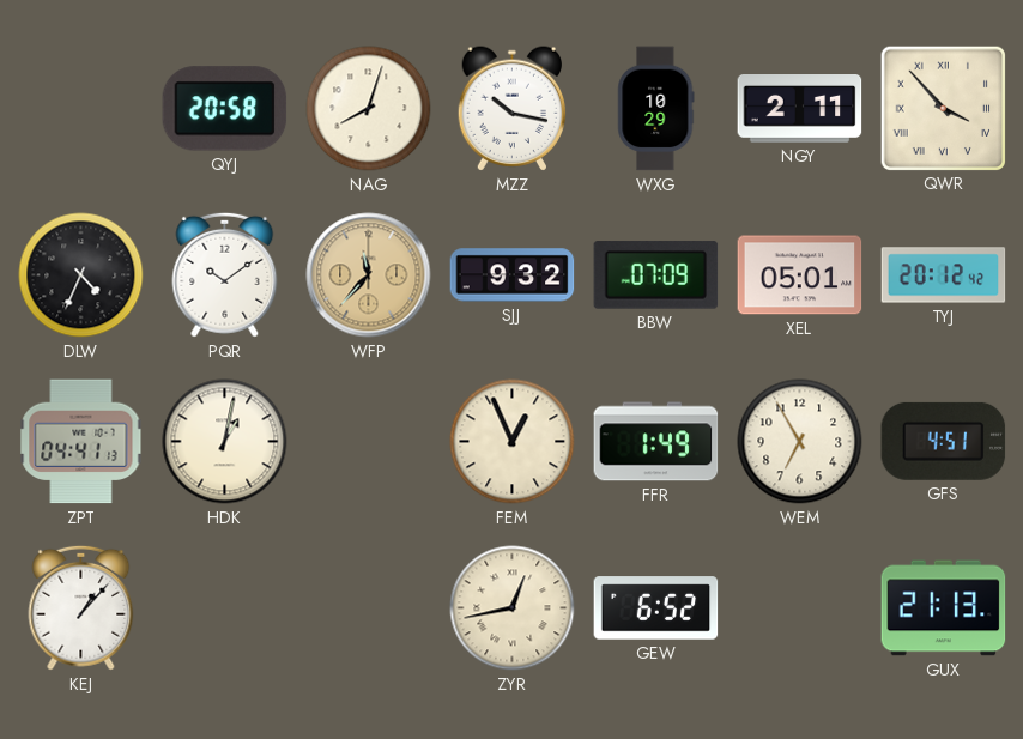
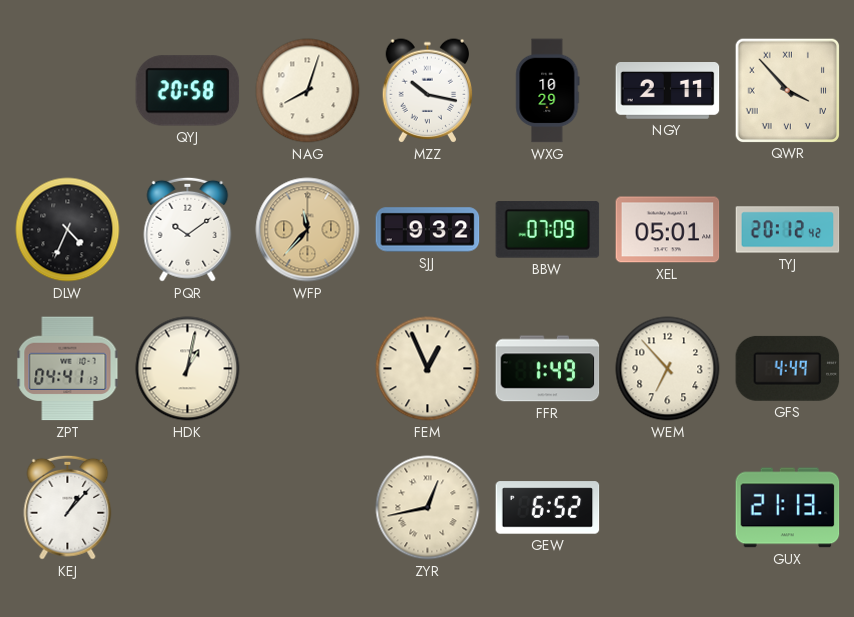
WEM: 6:55 -> 6:53
GFS: 4:51 -> 4:49
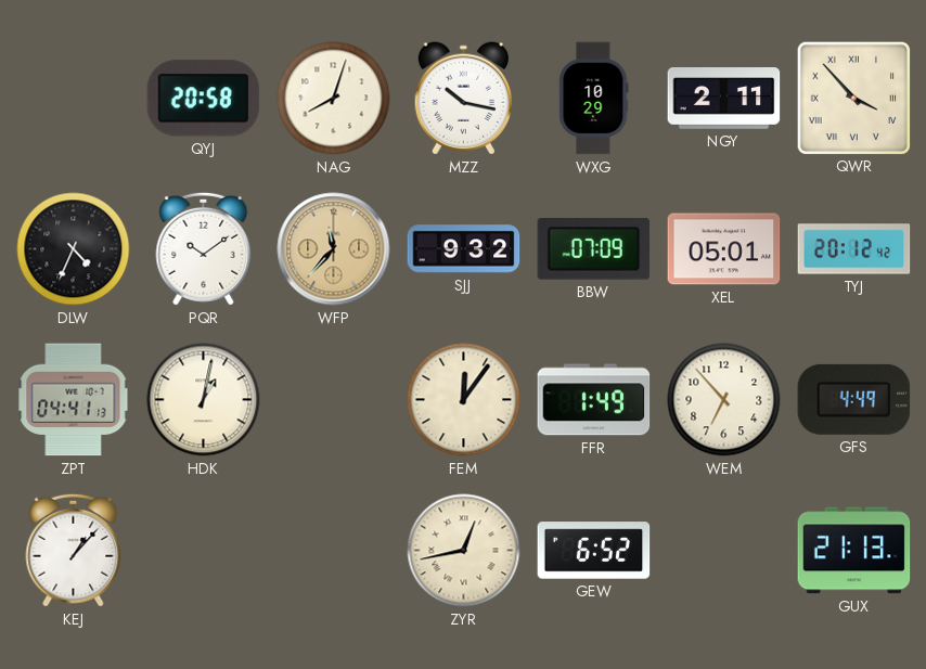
FEM: 12:56 -> 12:06
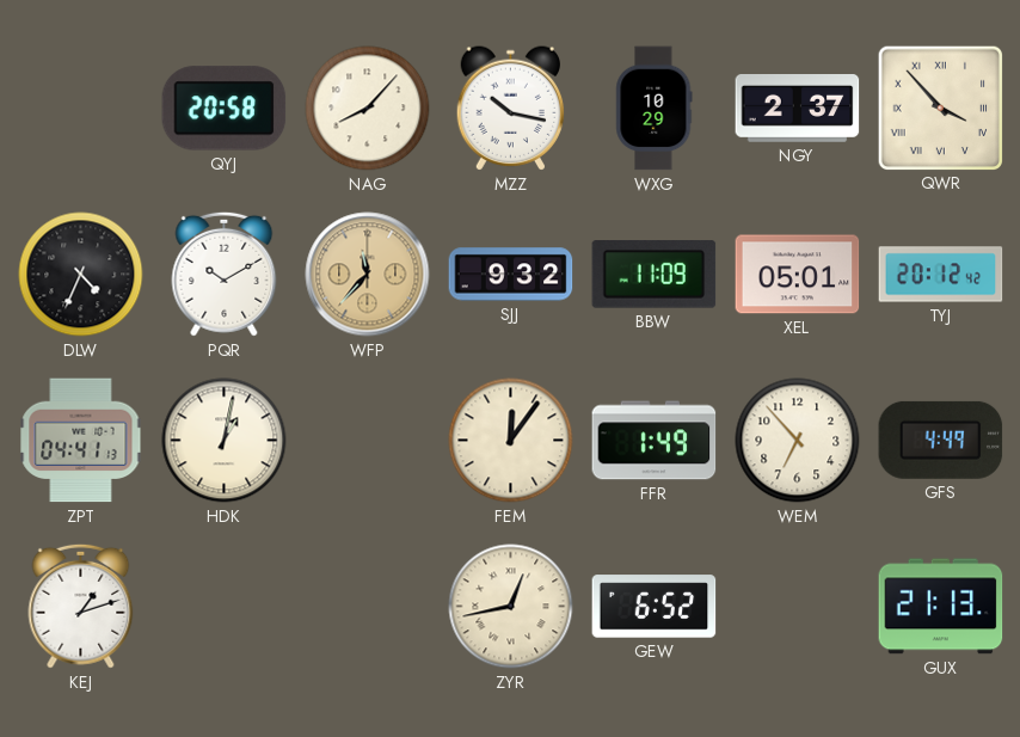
NAG: 8:03 -> 8:07
NGY: 2:11 -> 2:37
PQR: 10:09 -> 10:10
BBW: 07:09 -> 11:09
KEJ: 1:07 -> 1:12
